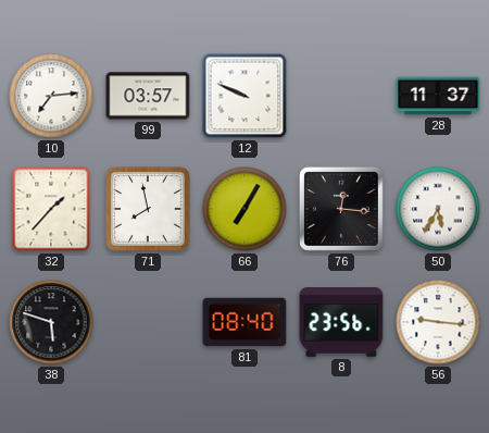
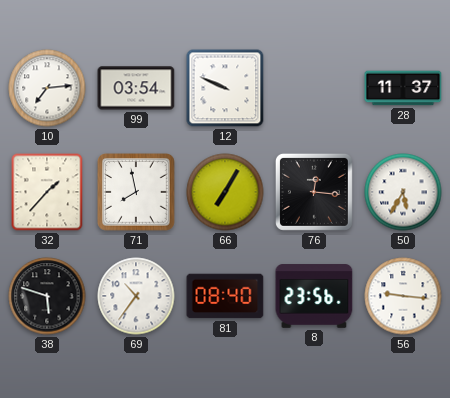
99: 03:57 -> 03:54
69: none -> 10:36
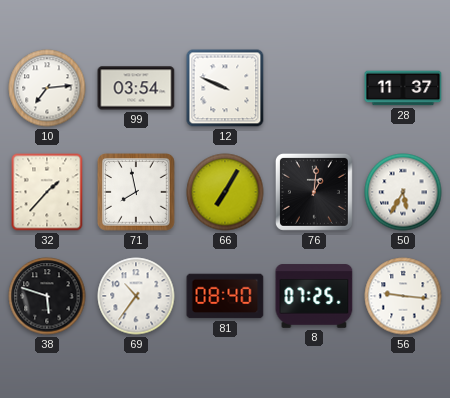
76: 12:16 -> 1:01
8: 23:56 -> 07:25
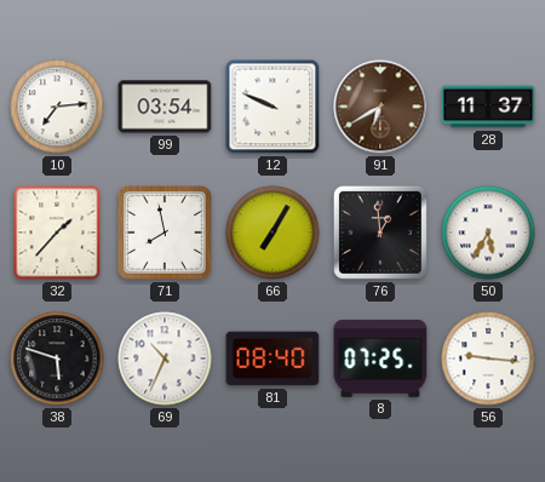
91: none -> 6:40
76: 1:01 -> 12:59
69: 10:36 -> 10:34
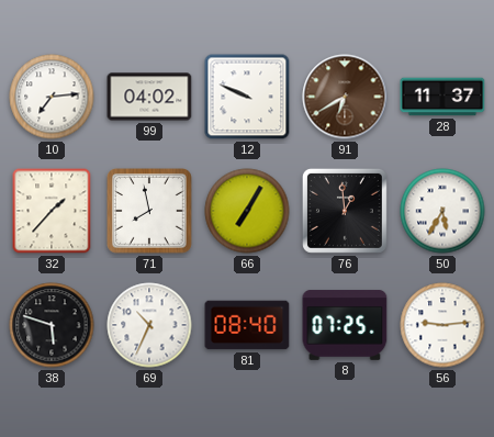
99: 03:54 -> 04:02
56: 9:16 -> 9:14
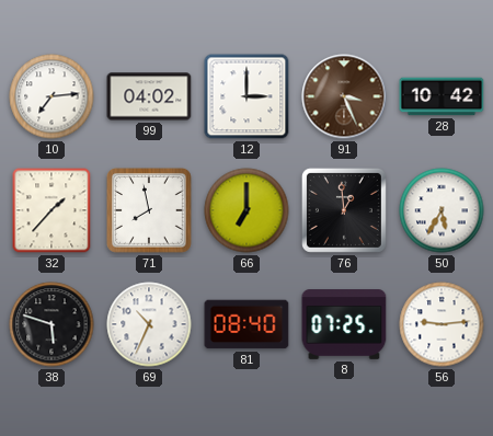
12: 9:49 -> 3:00
91: 6:40 -> 3:26
28: 11:37 -> 10:42
66: 7:05 -> 7:00
